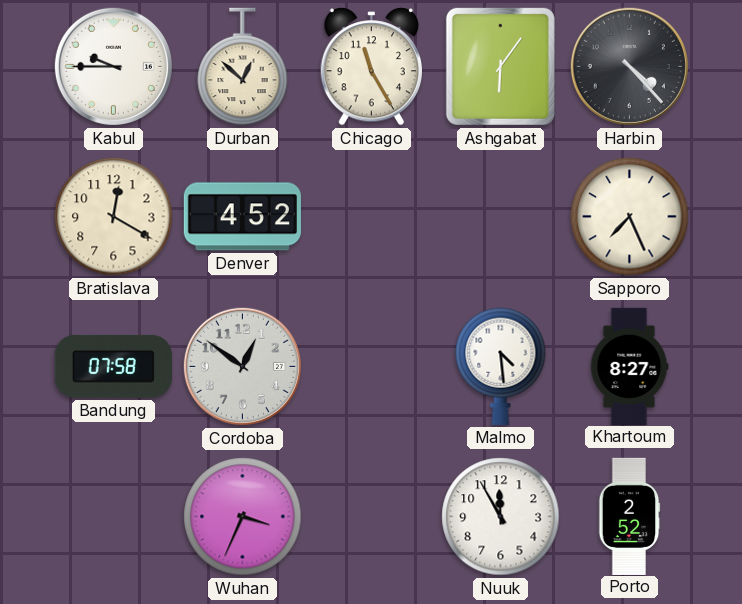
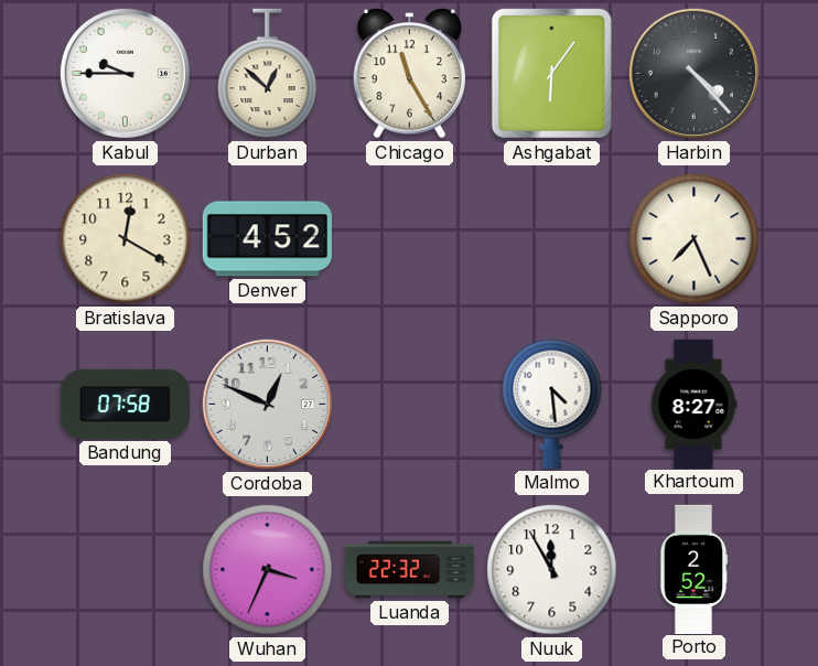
Cordoba: 12:51 -> 12:49
Luanda: none -> 22:32
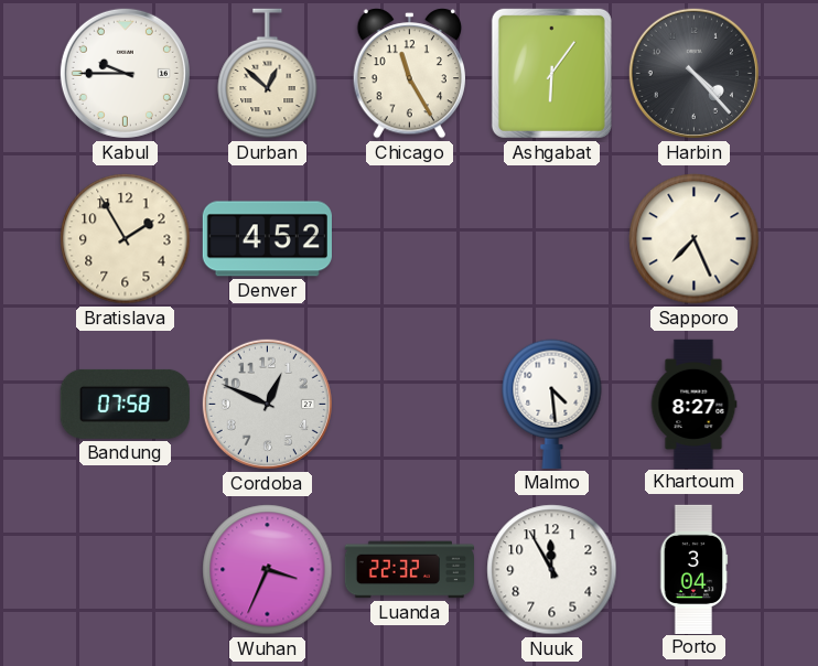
Bratislava: 12:20 -> 1:55
Porto: 2:52 -> 3:04
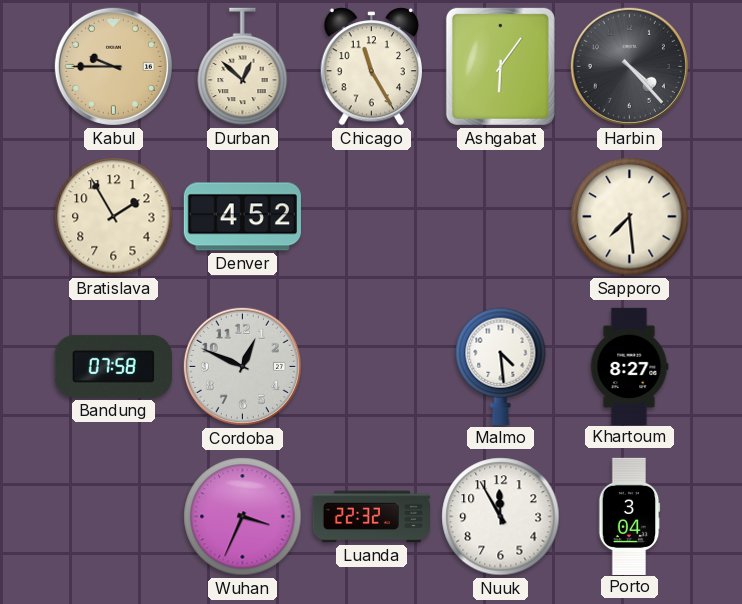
Kabul dial: white -> champagne
Sapporo: 7:26 -> 7:29
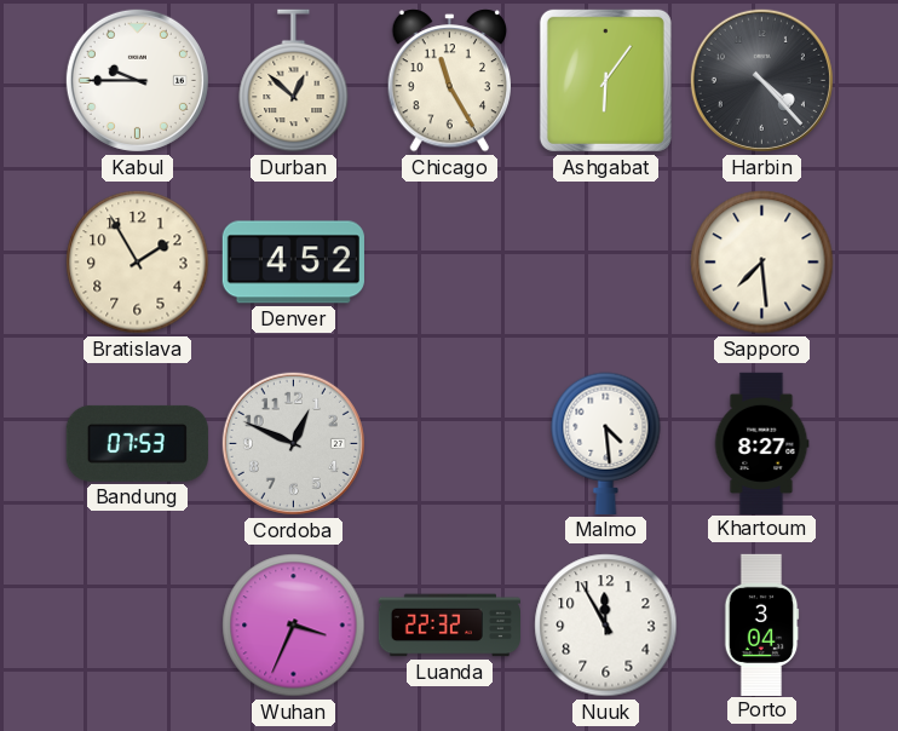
Kabul dial: champagne -> white
Bandung: 07:58 -> 07:53
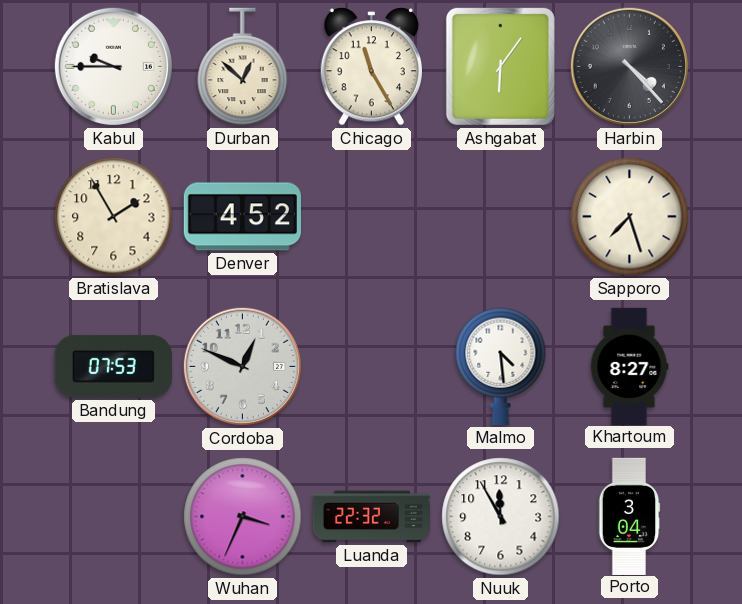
Sapporo: 7:29 -> 7:27
